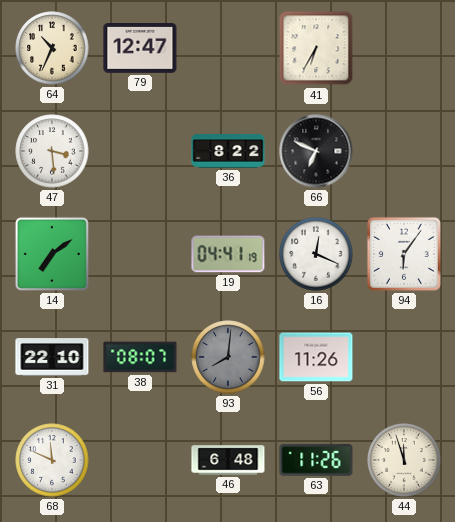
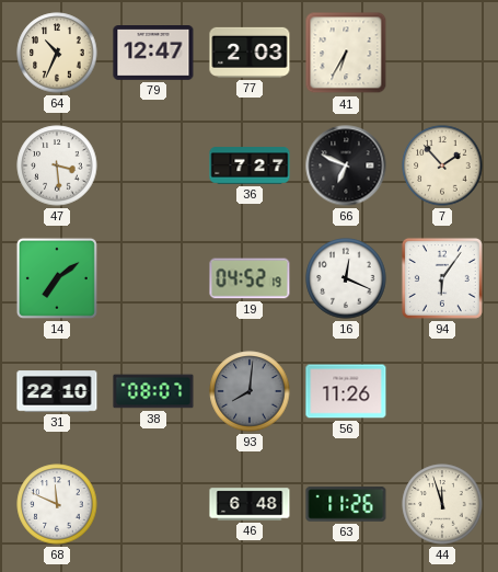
77: none -> 2:03
36: 8:22 -> 7:27
7: none -> 1:53
19: 04:41 -> 04:52
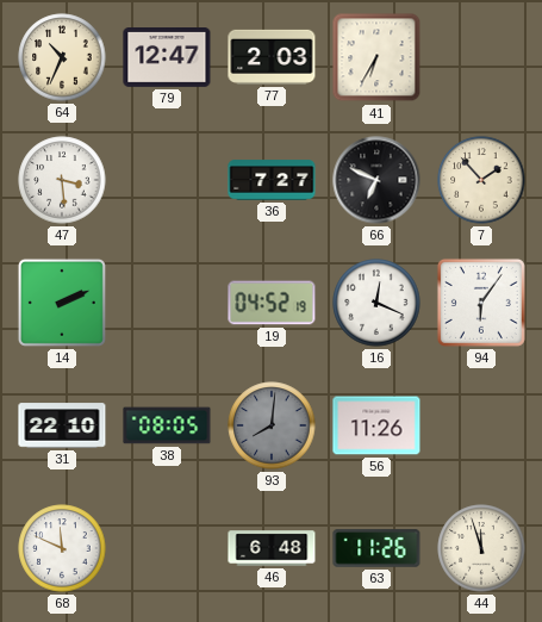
14: 7:09 -> 2:11
38: 08:07 -> 08:05
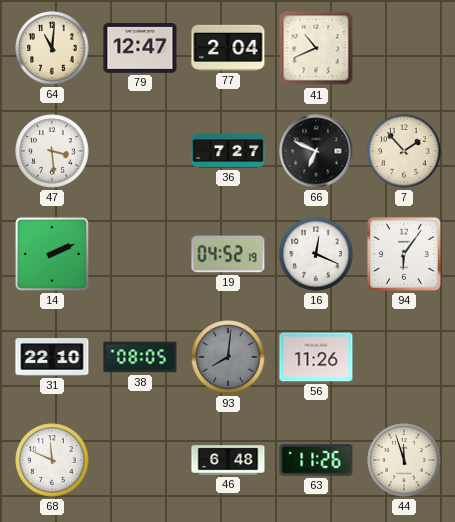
64: 10:34 -> 11:01
77: 2:03 -> 2:04
41: 6:35 -> 10:41
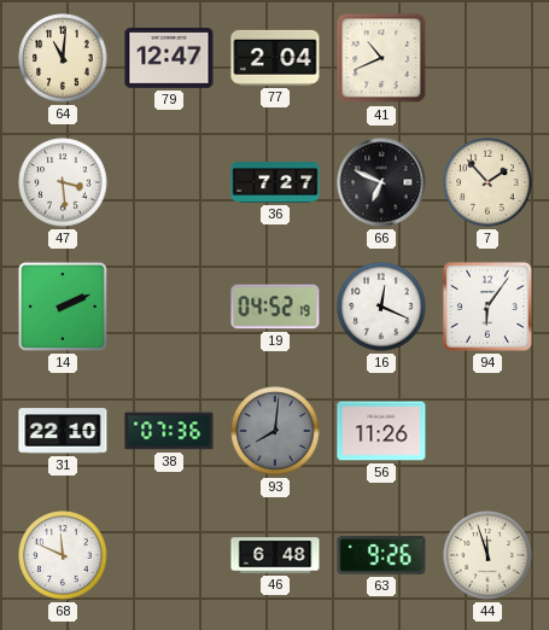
38: 08:05 -> 07:36
63: 11:26 -> 9:26
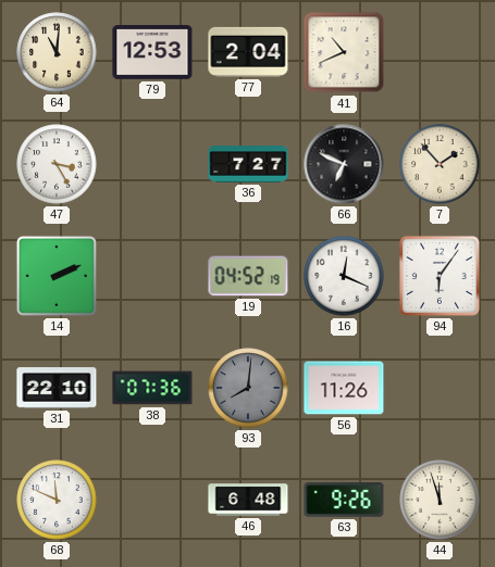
79: 12:47 -> 12:53
47: 3:29 -> 3:25
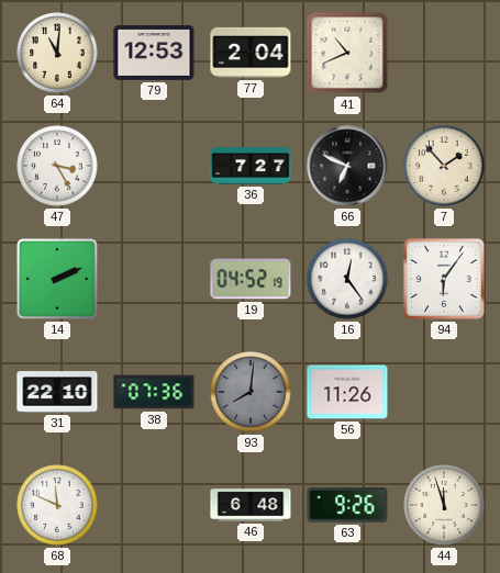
16: 12:19 -> 12:24
